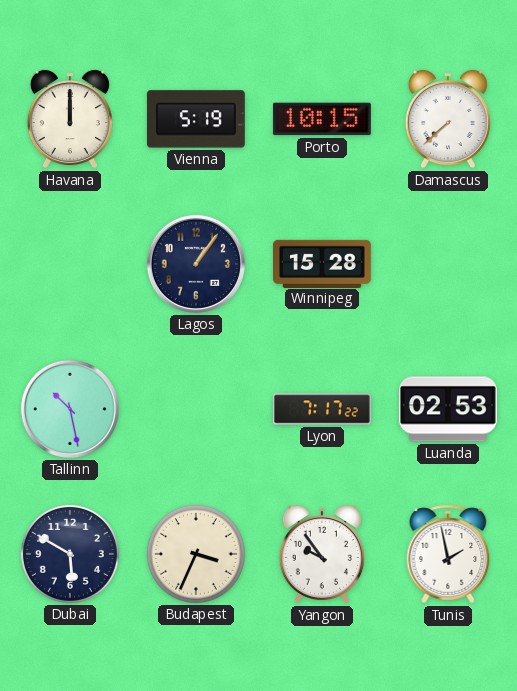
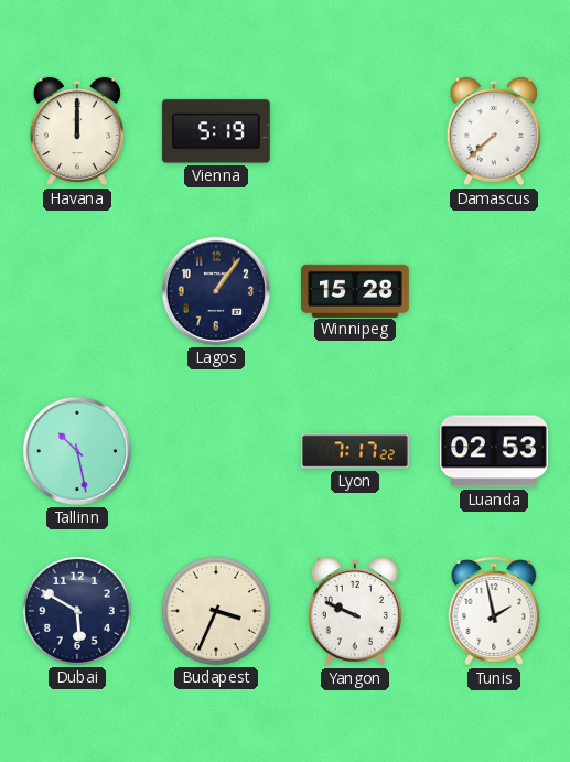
Porto: 10:15 -> none
Yangon: 9:54 -> 9:49
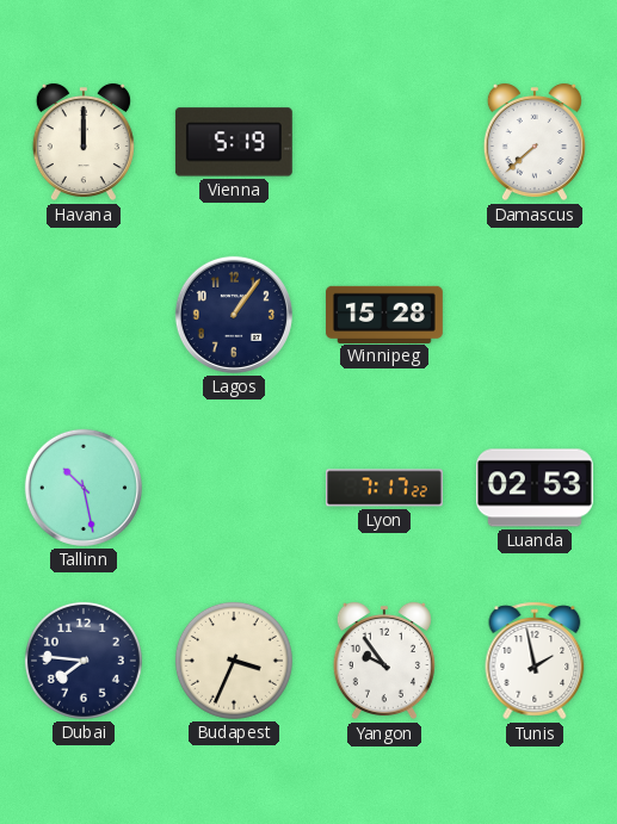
Dubai: 5:50 -> 7:46
Yangon: 9:49 -> 9:54
